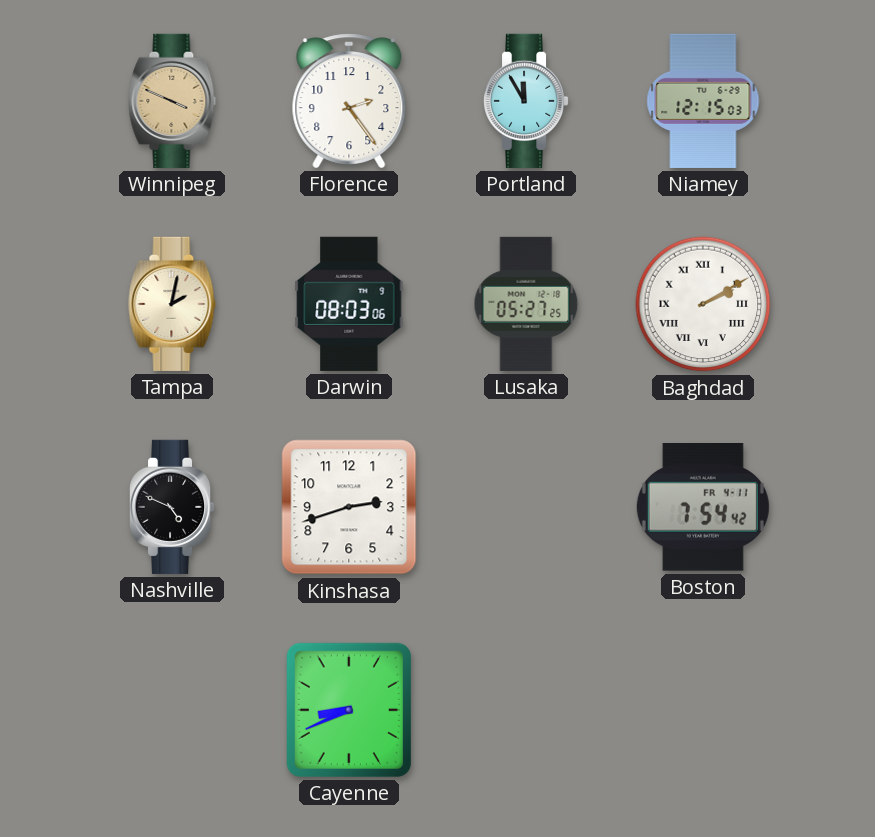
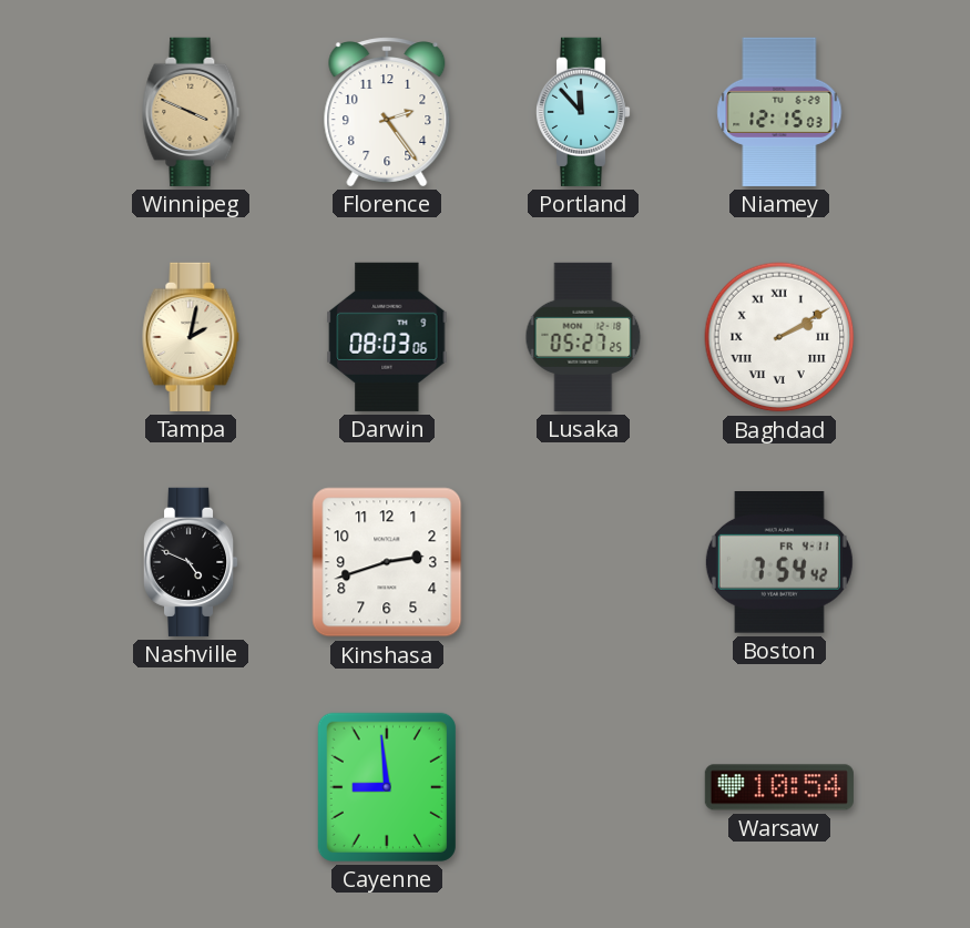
Portland: 11:55 -> 11:53
Cayenne: 8:41 -> 8:59
Warsaw: none -> 10:54
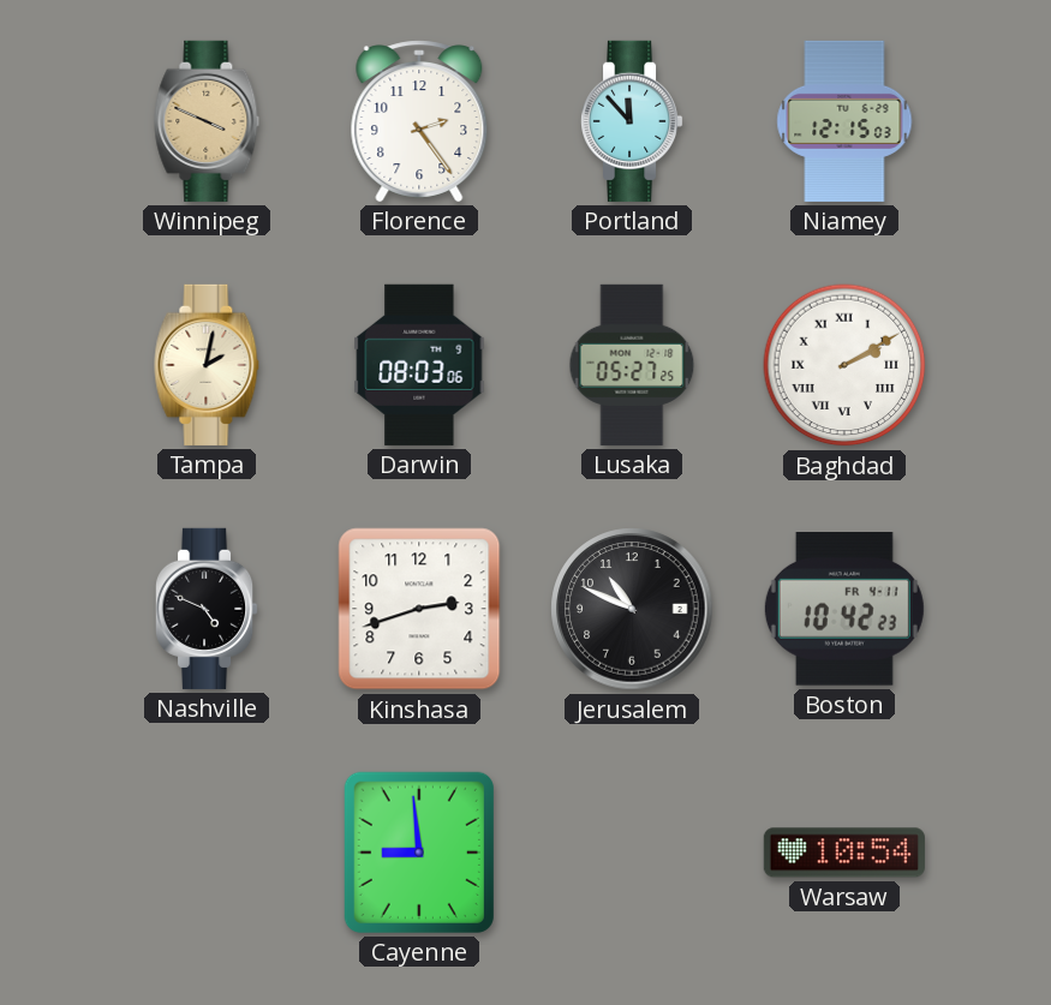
Jerusalem: none -> 10:49
Boston: 7:54 -> 10:42
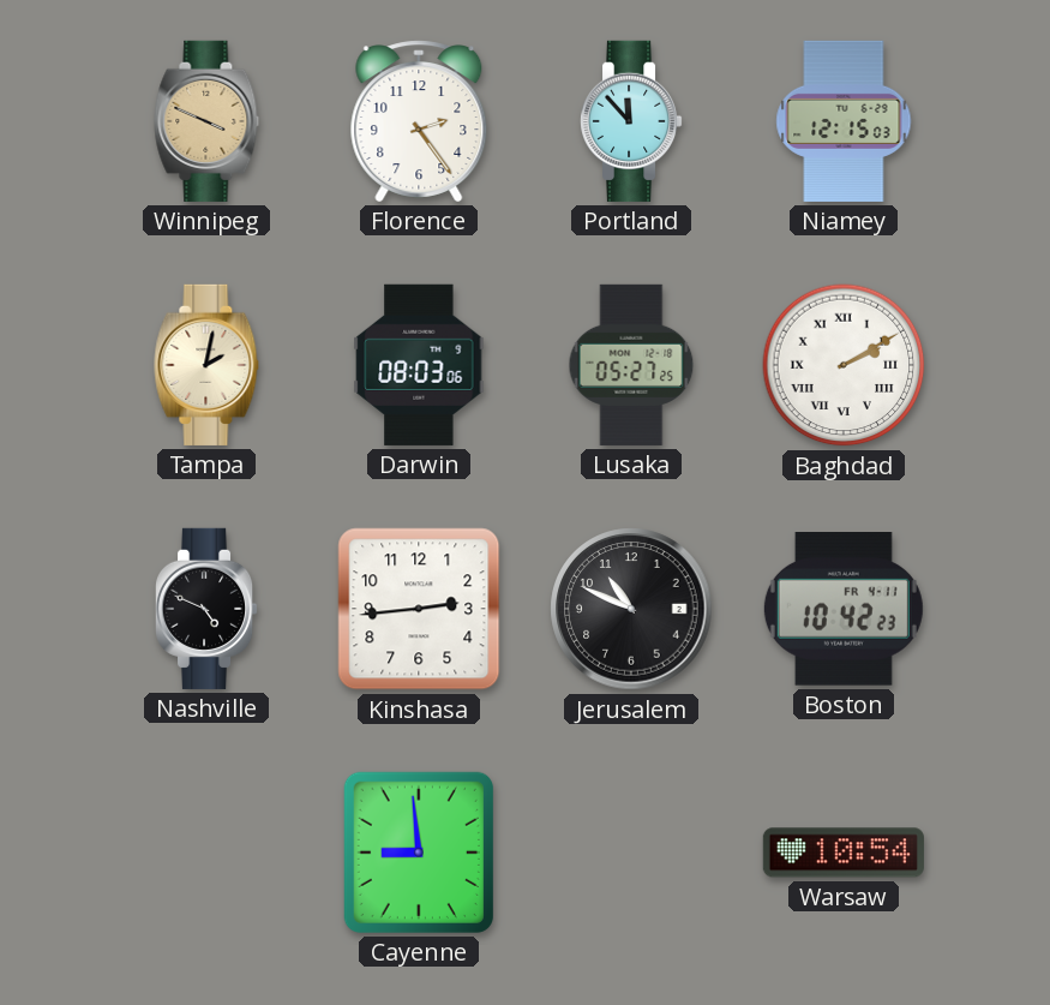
Kinshasa: 2:42 -> 2:44
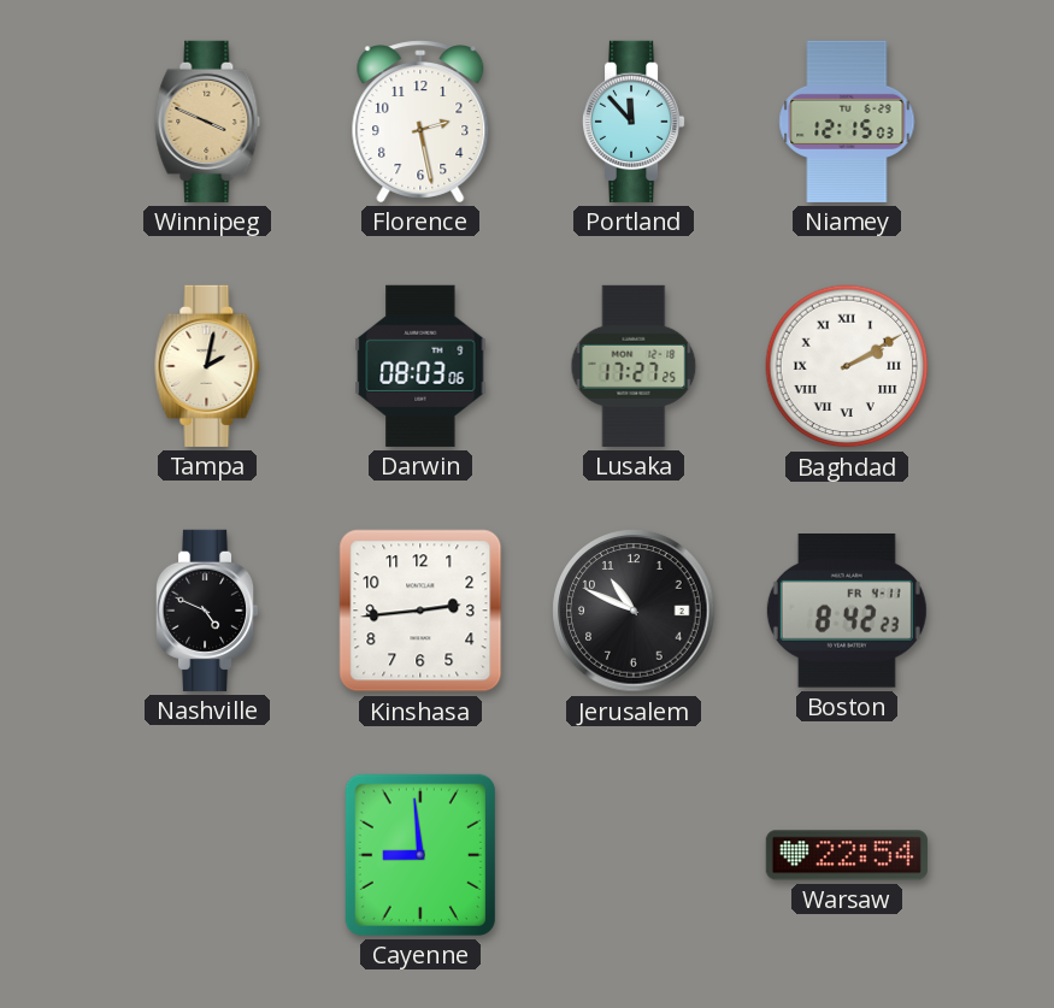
Florence: 2:24 -> 2:28
Lusaka: 05:27 -> 17:27
Boston: 10:42 -> 8:42
Warsaw: 10:54 -> 22:54
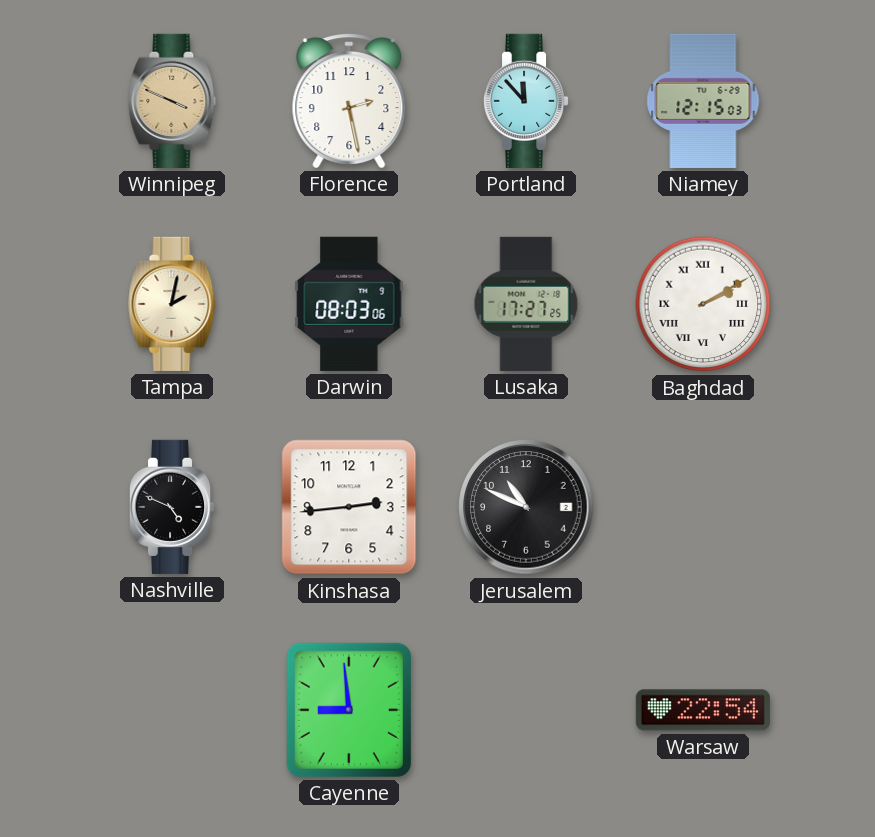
Boston: 8:42 -> none
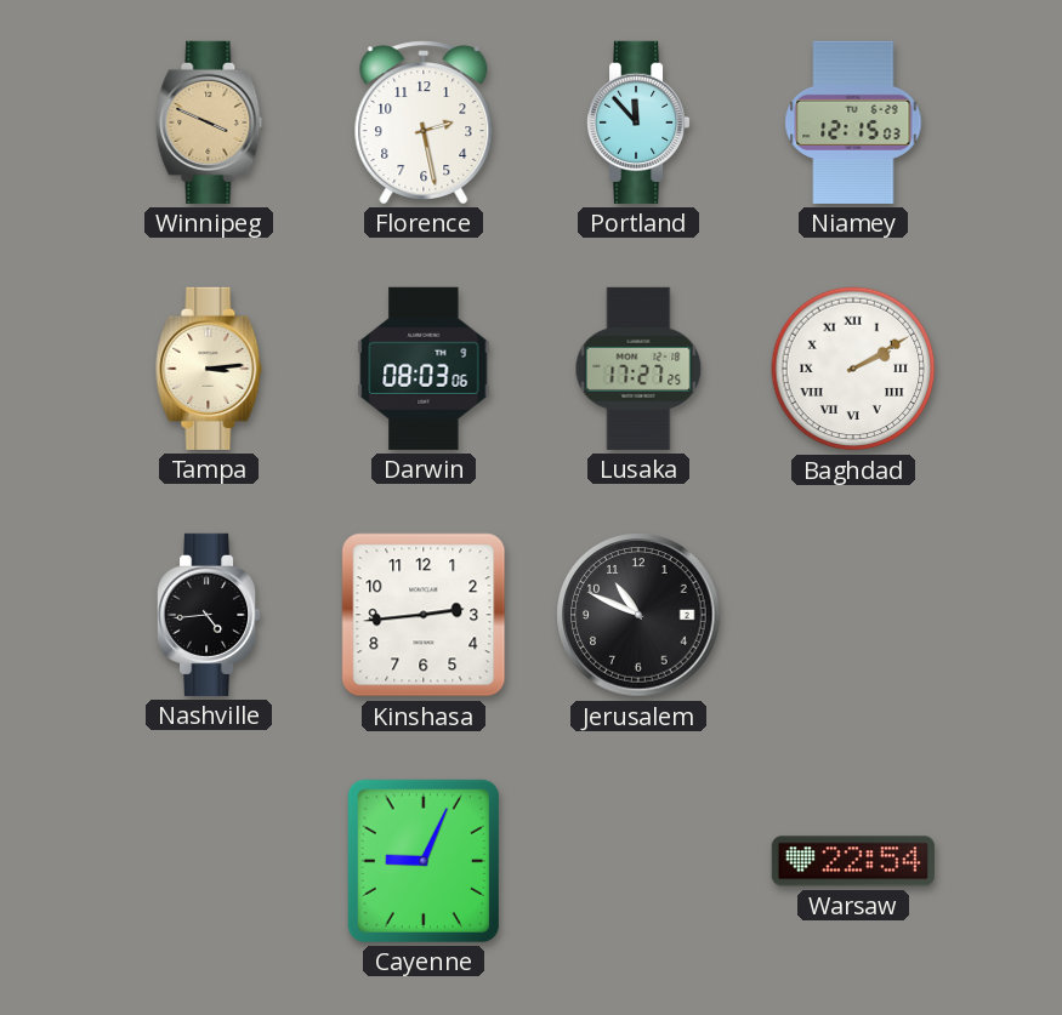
Tampa: 2:02 -> 3:14
Nashville: 4:49 -> 4:44
Cayenne: 8:59 -> 9:04
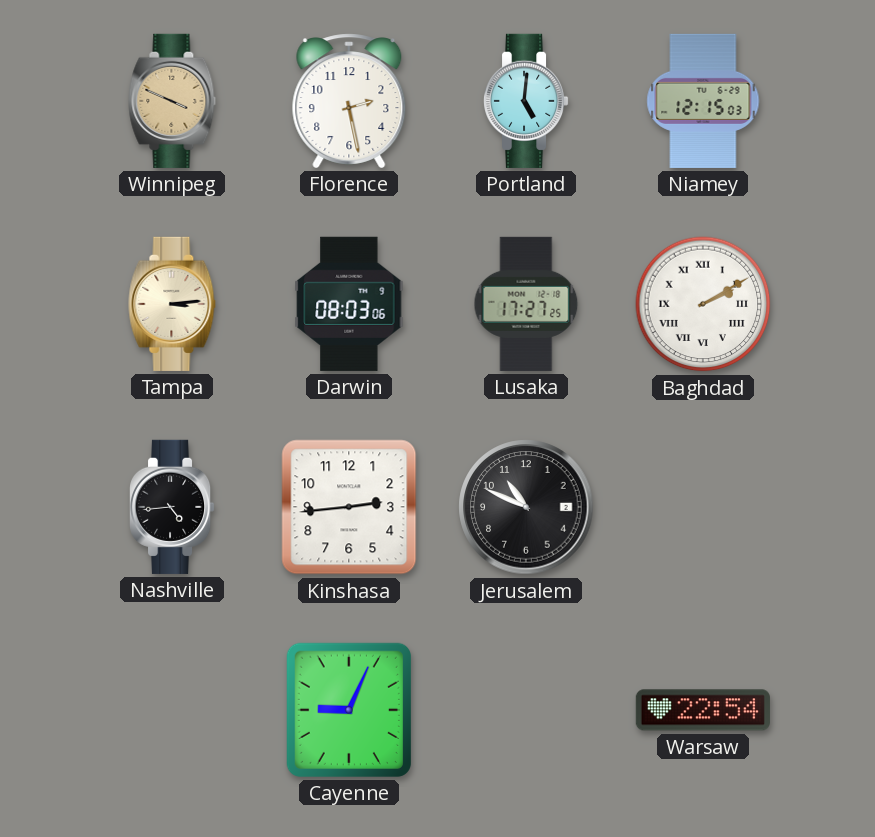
Portland: 11:53 -> 5:01
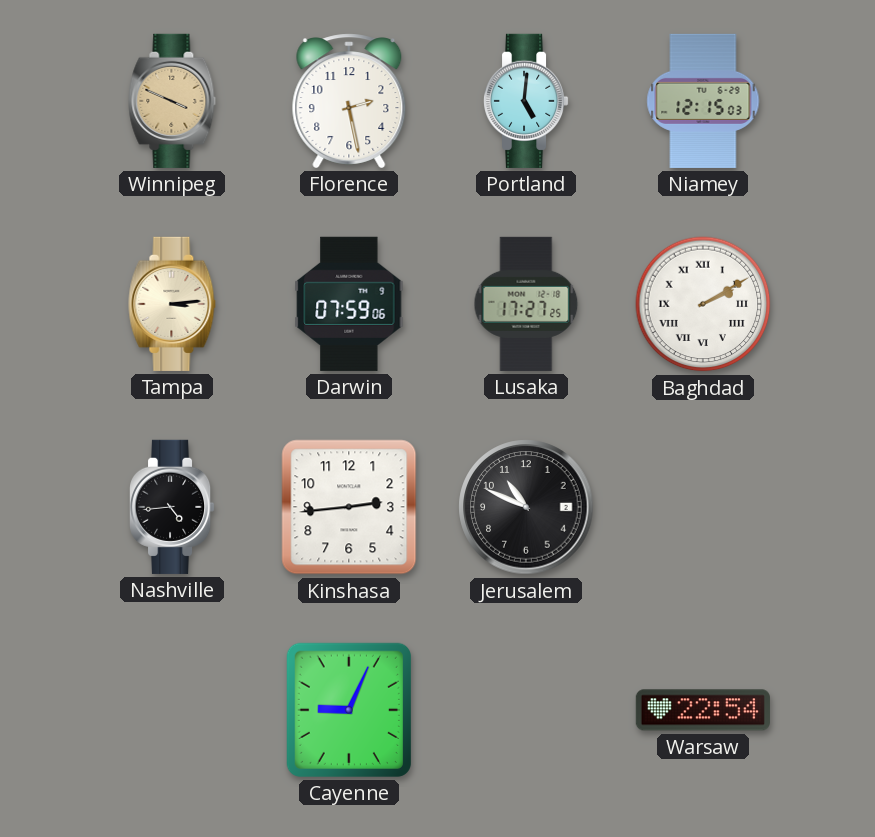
Darwin: 08:03 -> 07:59
